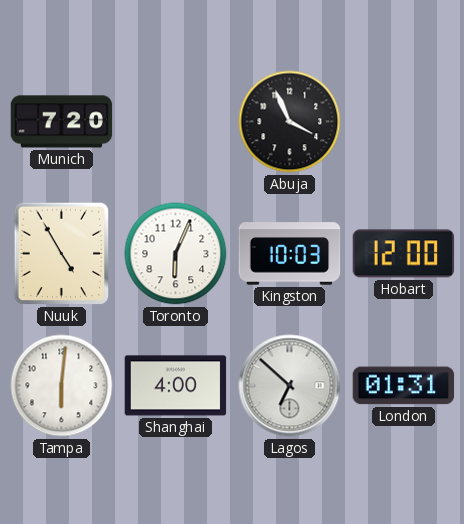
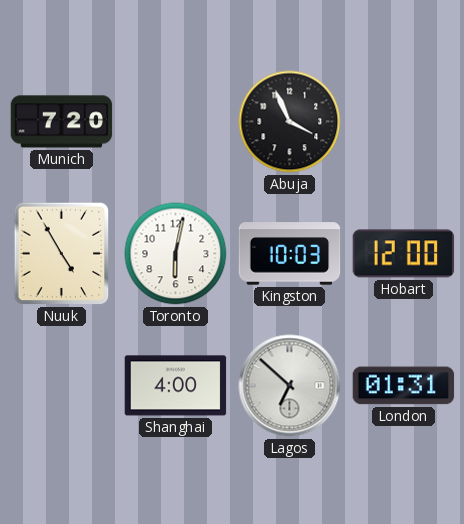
Toronto: 6:04 -> 6:02
Tampa: 6:01 -> none
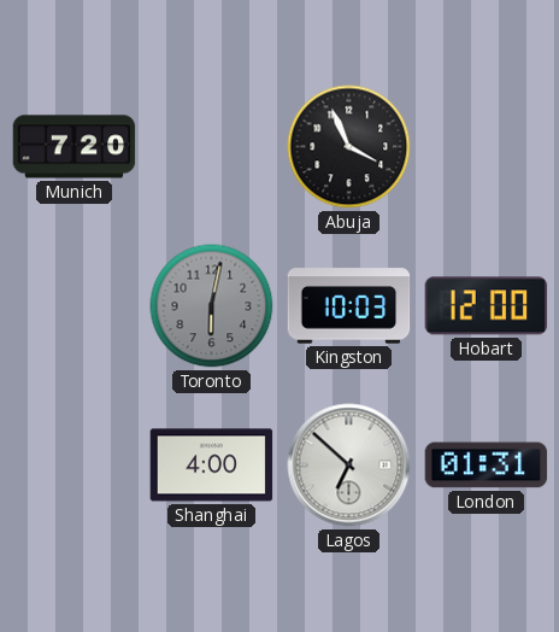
Nuuk: 4:55 -> none
Toronto dial: white -> grey
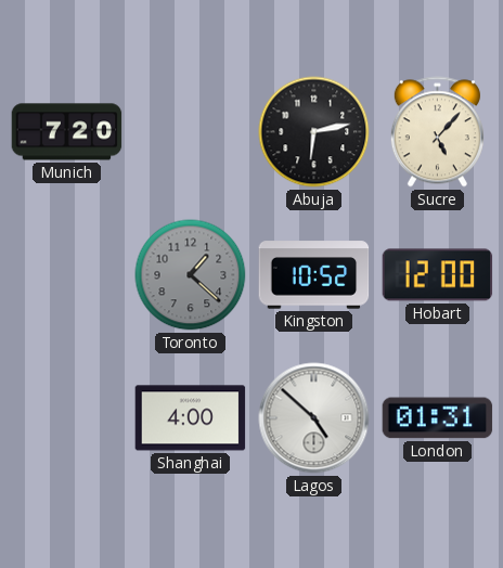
Abuja: 3:56 -> 6:13
Sucre: none -> 5:07
Toronto: 6:02 -> 1:22
Kingston: 10:03 -> 10:52
Lagos: 6:52 -> 4:52
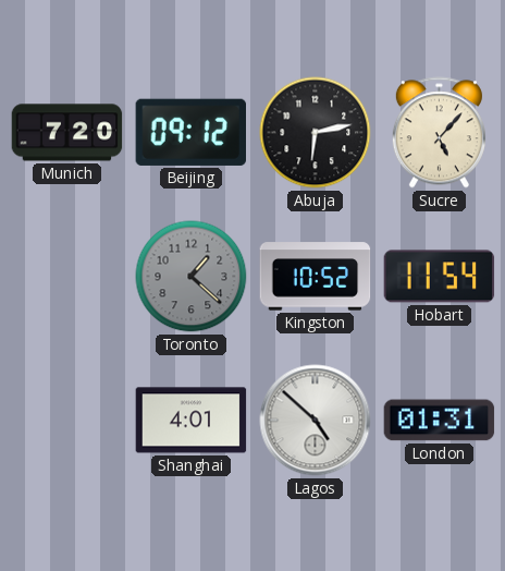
Beijing: none -> 09:12
Hobart: 12:00 -> 11:54
Shanghai: 4:00 -> 4:01
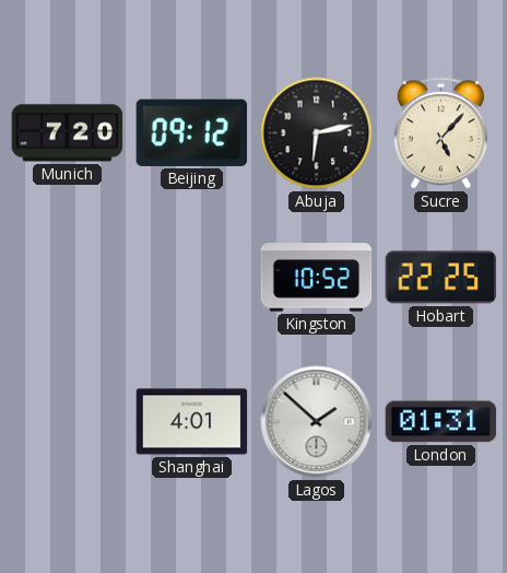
Toronto: 1:22 -> none
Hobart: 11:54 -> 22:25
Lagos: 4:52 -> 1:52
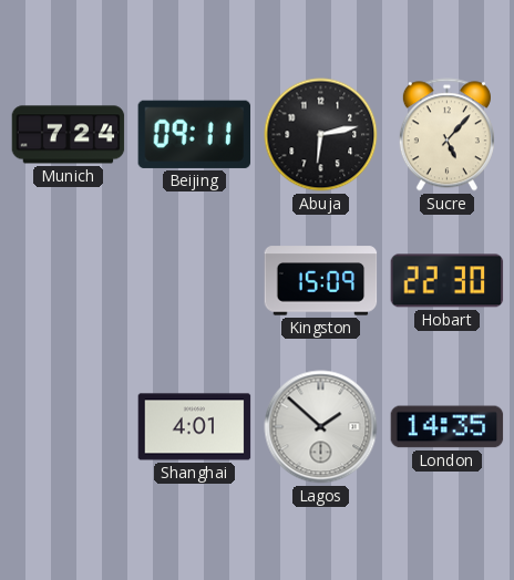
Munich: 7:20 -> 7:24
Beijing: 09:12 -> 09:11
Kingston: 10:52 -> 15:09
Hobart: 22:25 -> 22:30
London: 01:31 -> 14:35
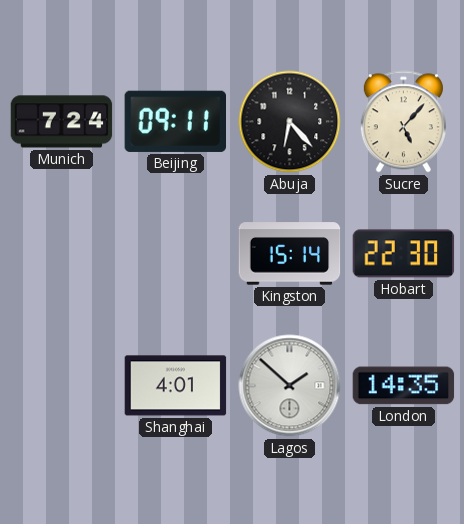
Abuja: 6:13 -> 6:23
Kingston: 15:09 -> 15:14
